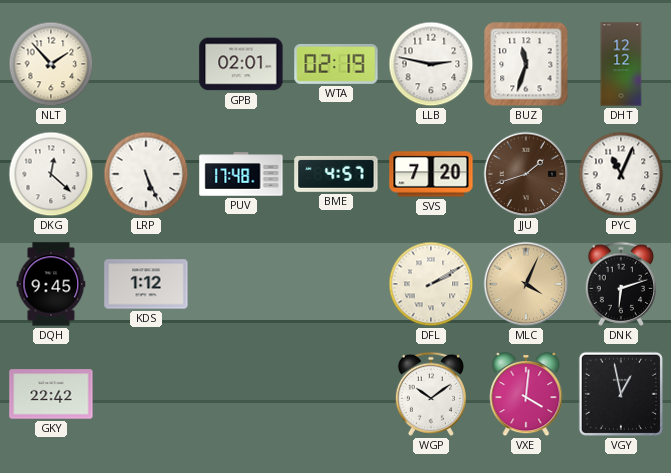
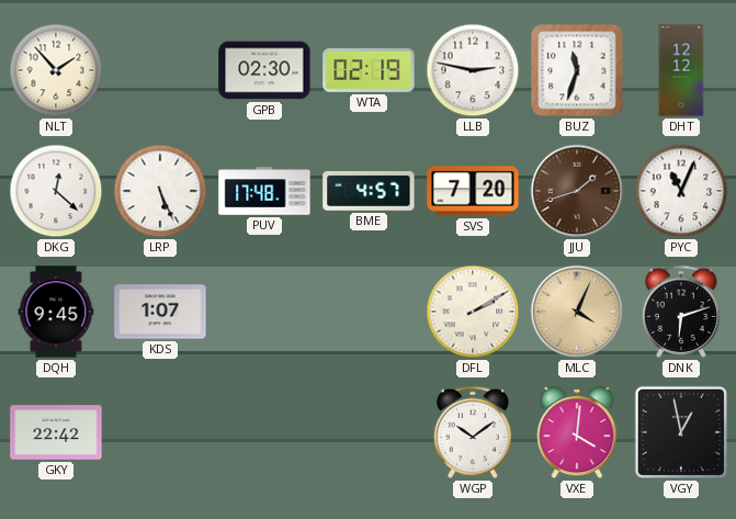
GPB: 02:01 -> 02:30
KDS: 1:12 -> 1:07
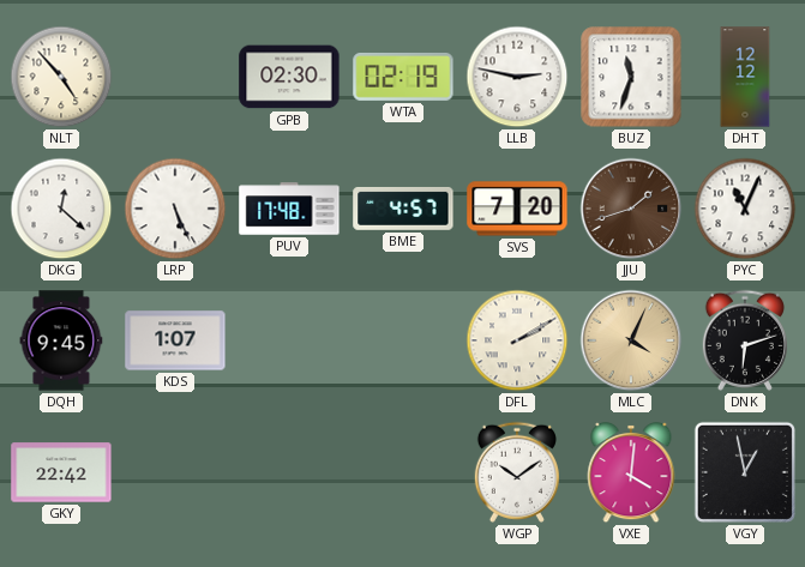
NLT: 1:53 -> 4:53
